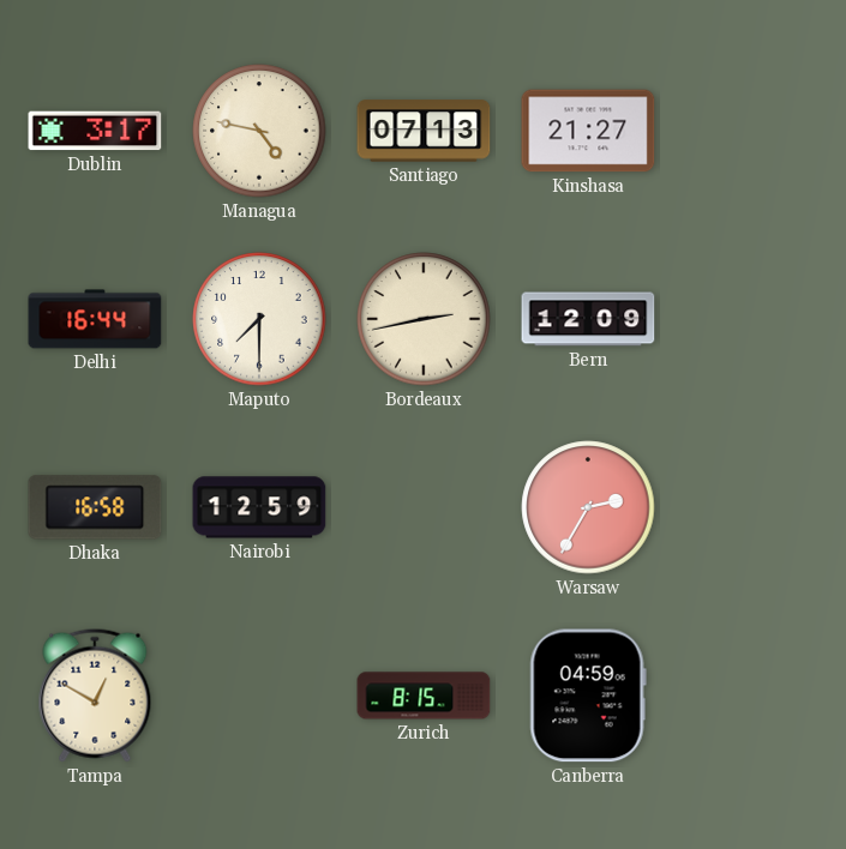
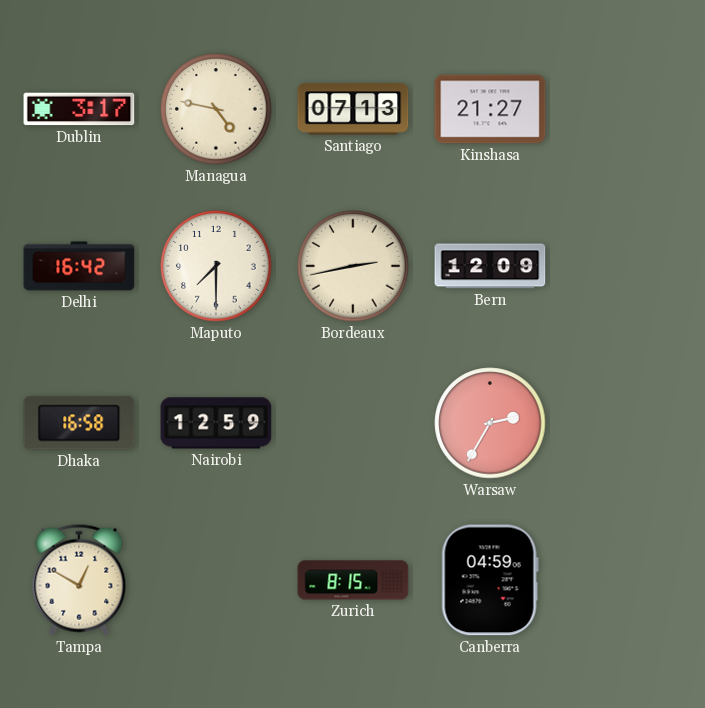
Delhi: 16:44 -> 16:42
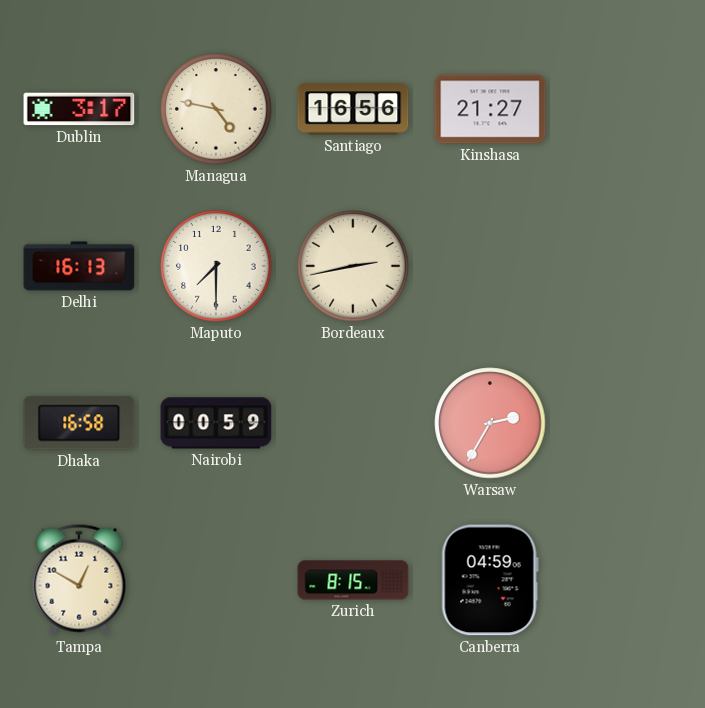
Santiago: 07:13 -> 16:56
Delhi: 16:42 -> 16:13
Bern: 12:09 -> none
Nairobi: 12:59 -> 00:59
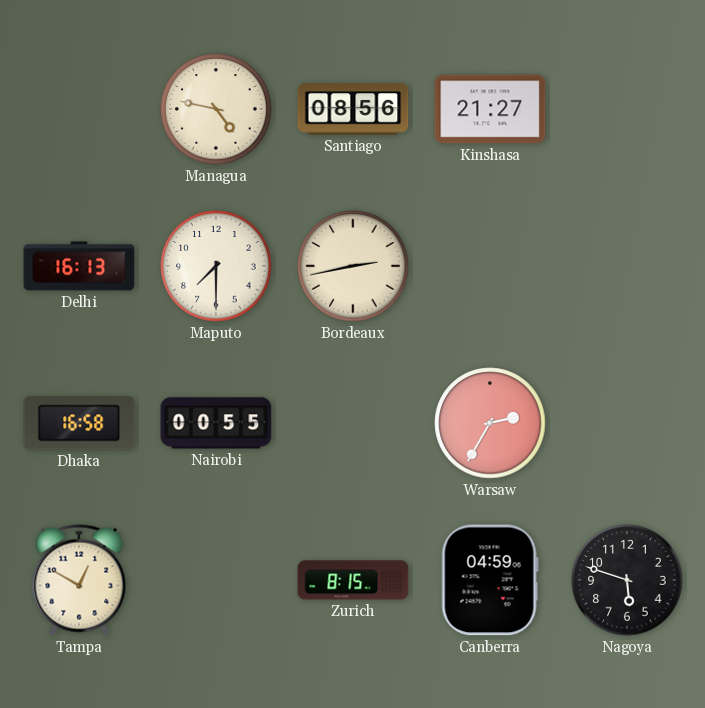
Dublin: 3:17 -> none
Santiago: 16:56 -> 08:56
Nairobi: 00:59 -> 00:55
Nagoya: none -> 5:48
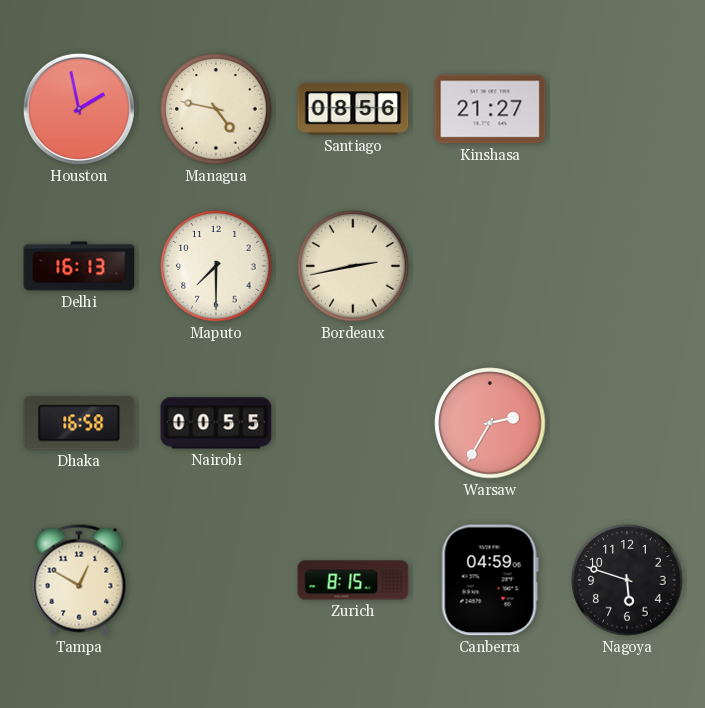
Houston: none -> 1:58
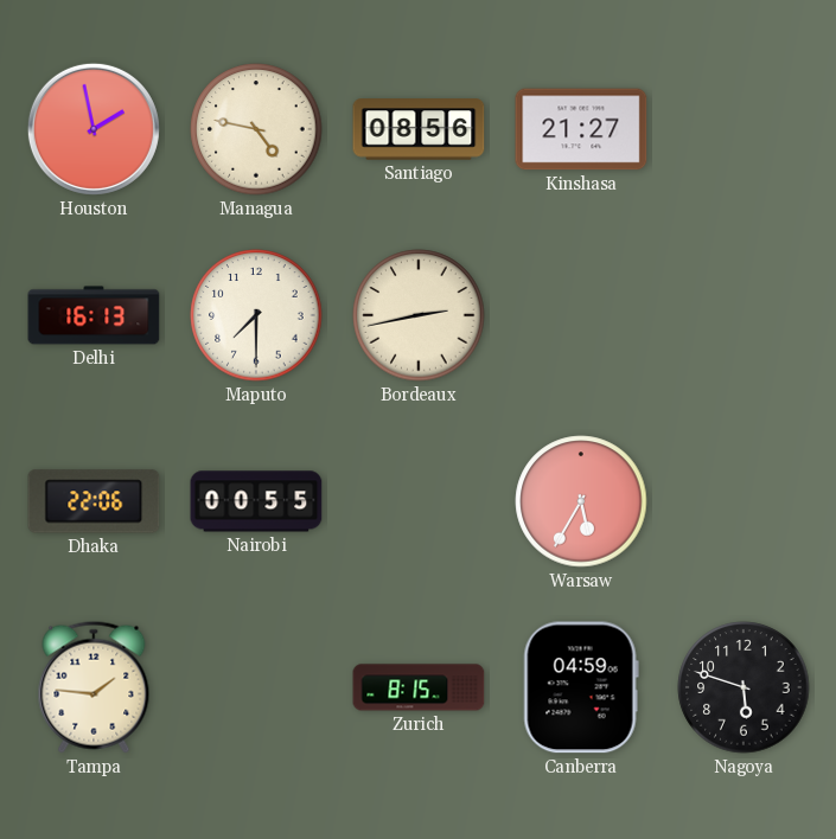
Dhaka: 16:58 -> 22:06
Warsaw: 2:35 -> 5:35
Tampa: 12:50 -> 1:46
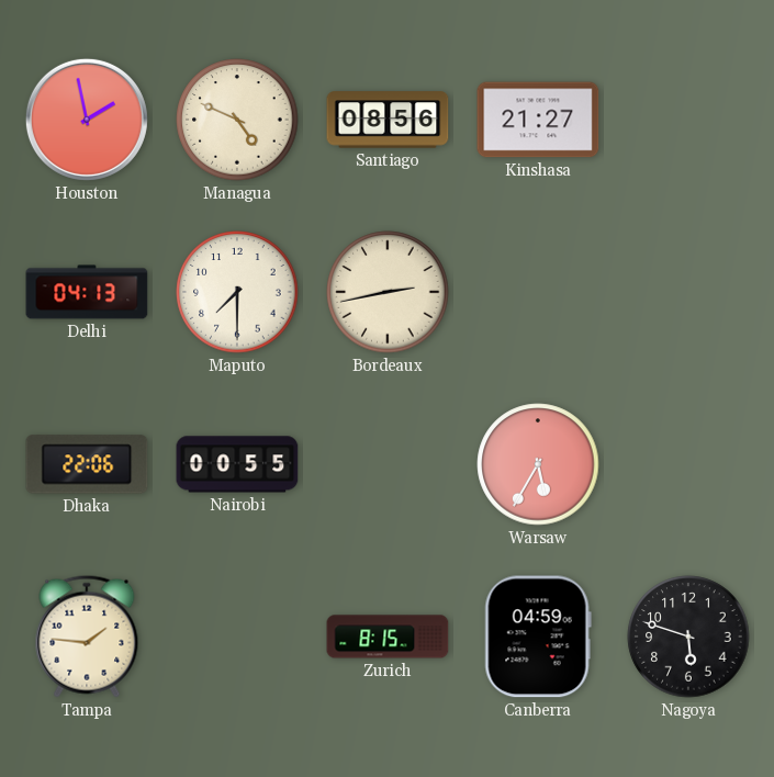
Managua: 4:47 -> 4:49
Delhi: 16:13 -> 04:13
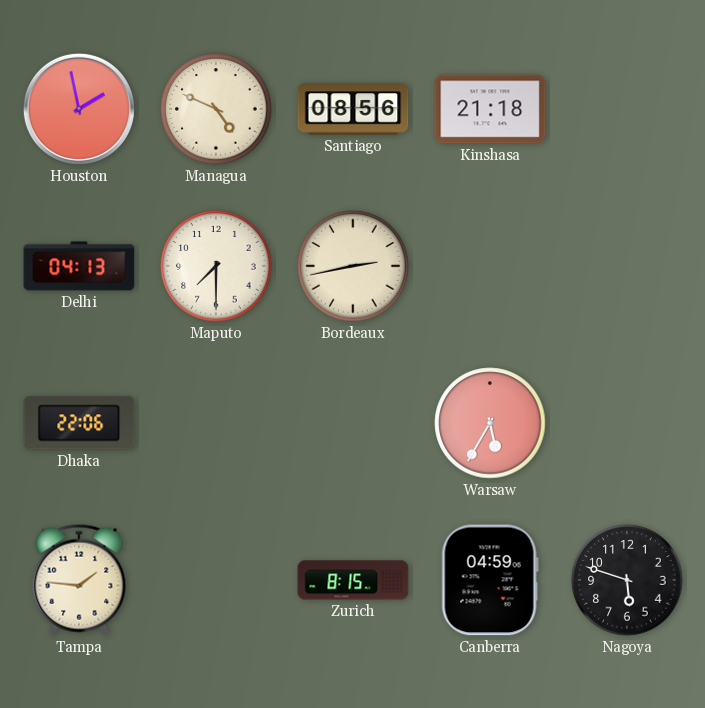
Kinshasa: 21:27 -> 21:18
Nairobi: 00:55 -> none
